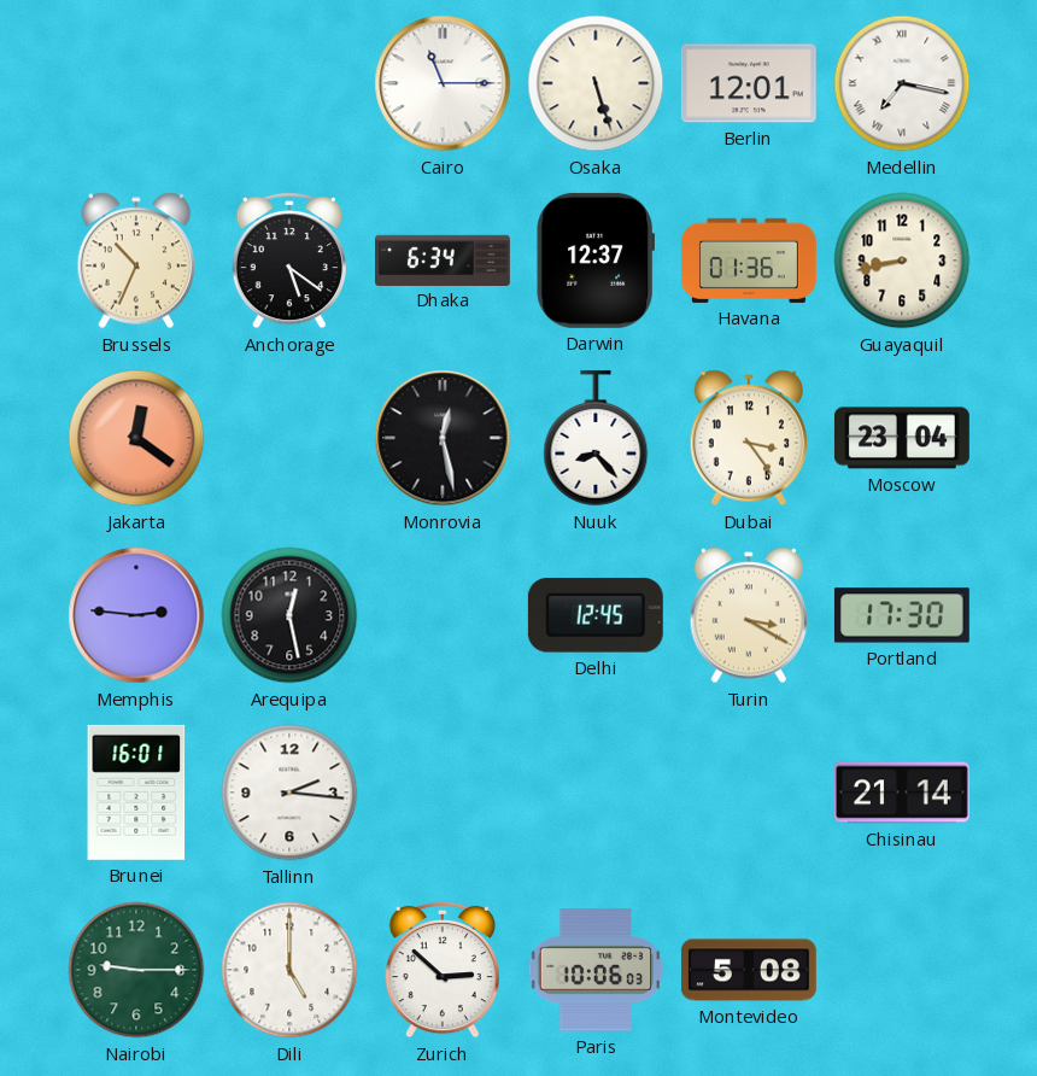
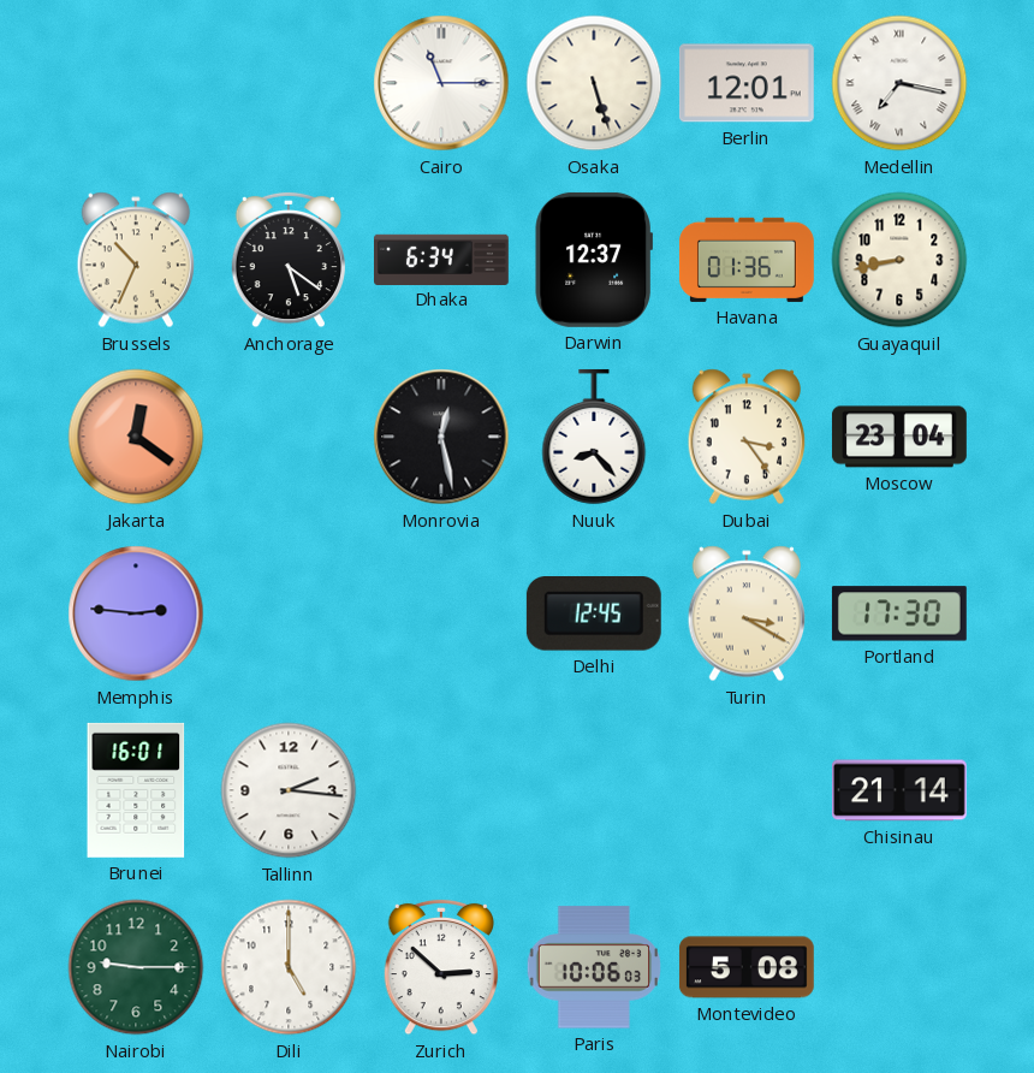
Arequipa: 12:28 -> none
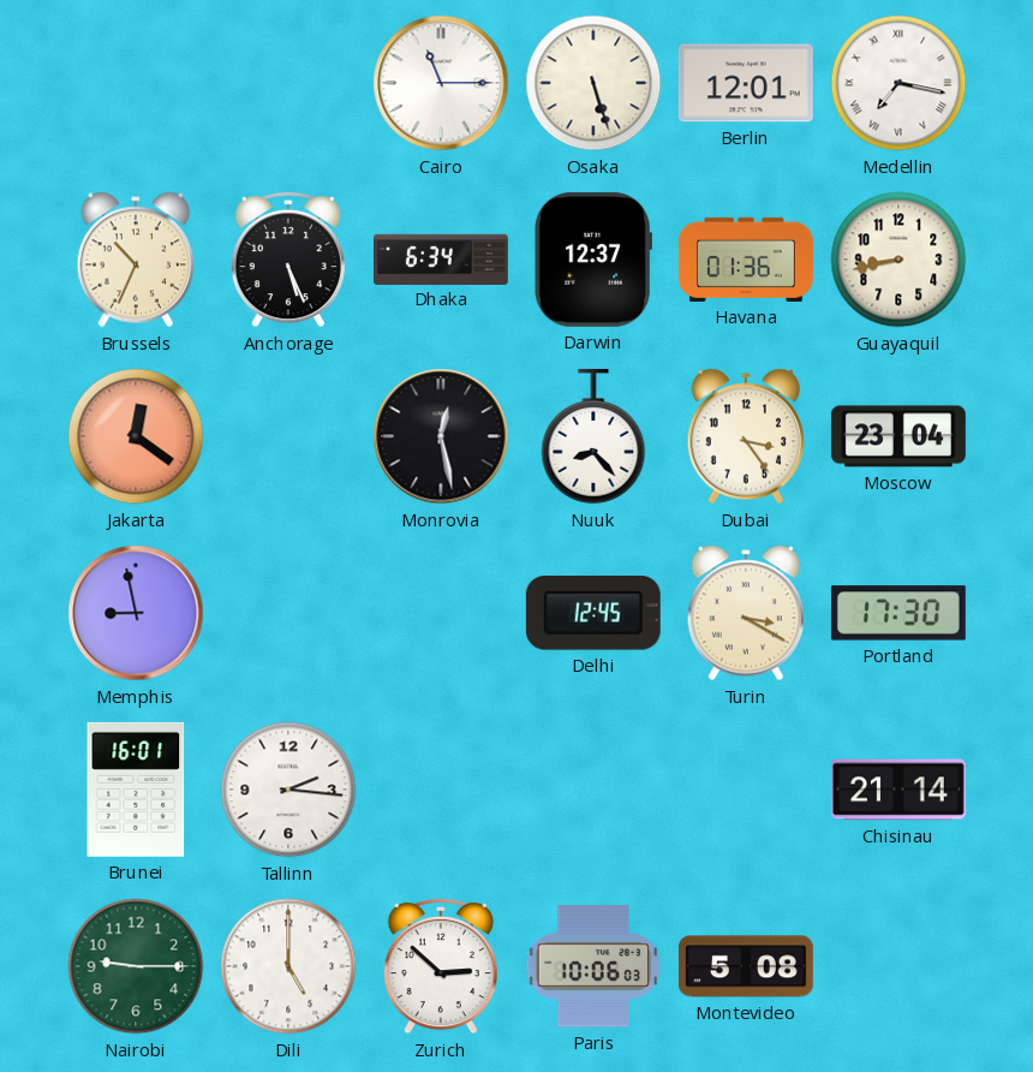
Anchorage: 5:21 -> 5:26
Memphis: 2:46 -> 8:58
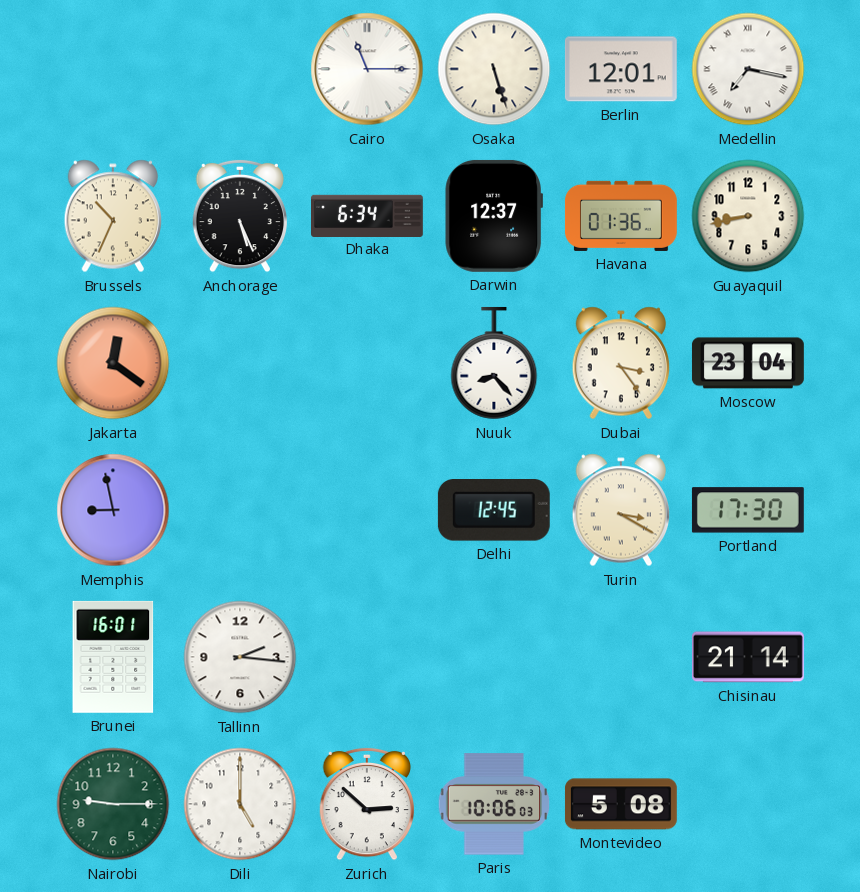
Monrovia: 12:28 -> none
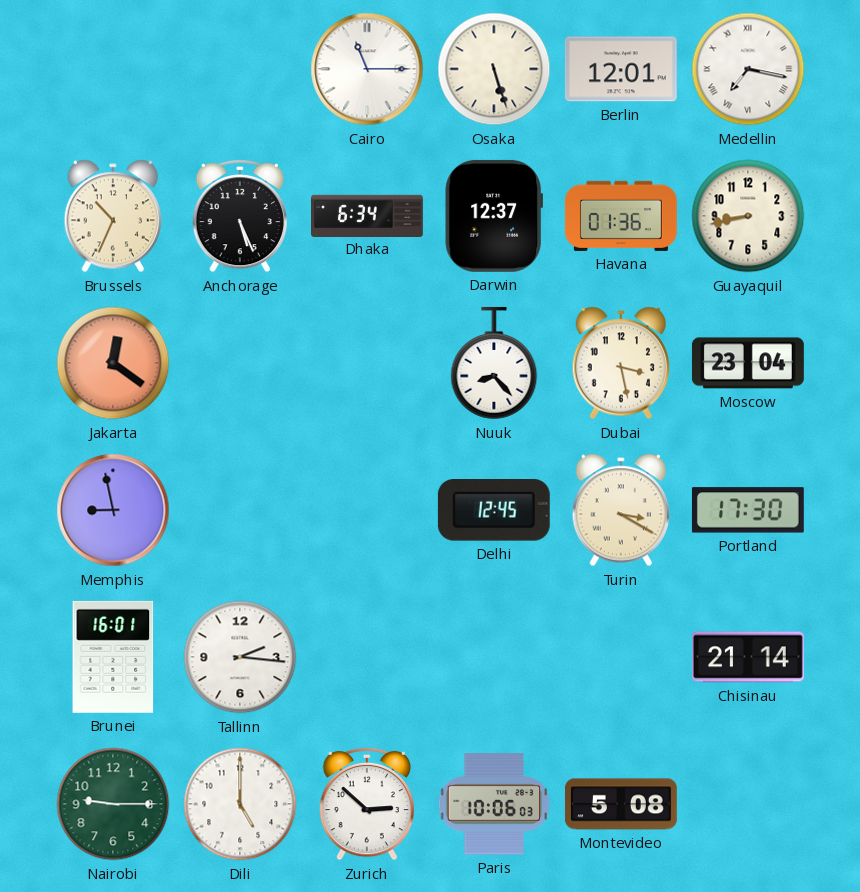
Dubai: 3:24 -> 3:28
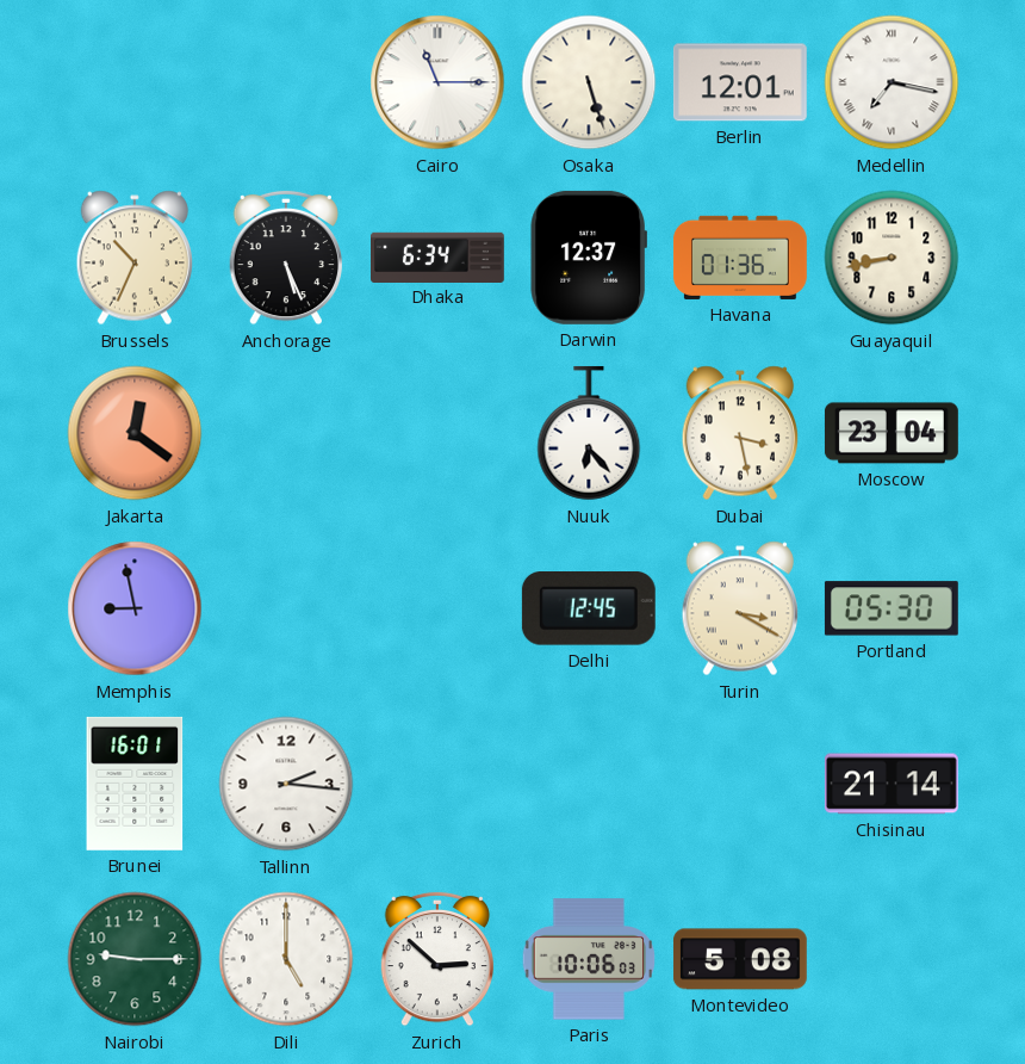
Nuuk: 8:23 -> 6:23
Portland: 17:30 -> 05:30
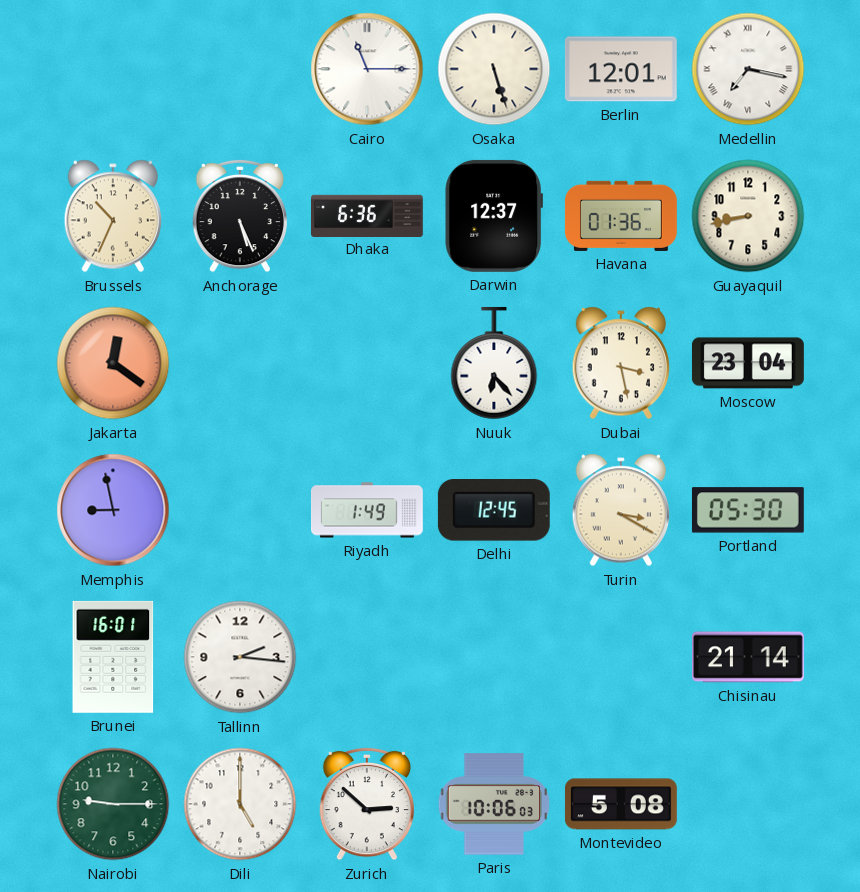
Dhaka: 6:34 -> 6:36
Riyadh: none -> 1:49
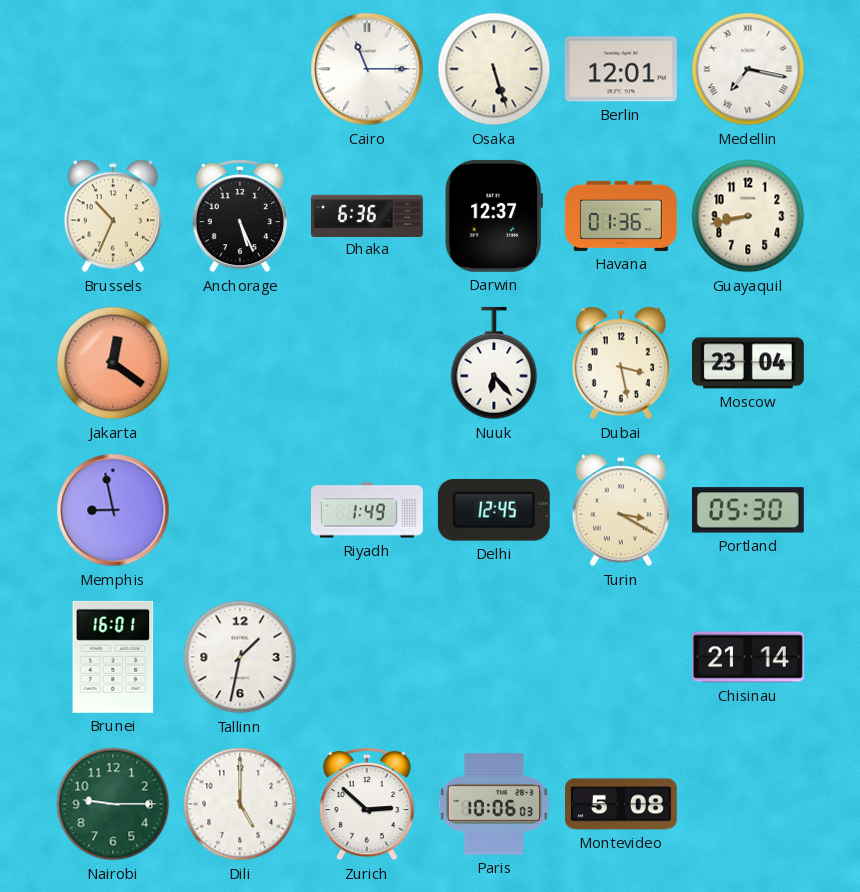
Tallinn: 2:16 -> 1:32
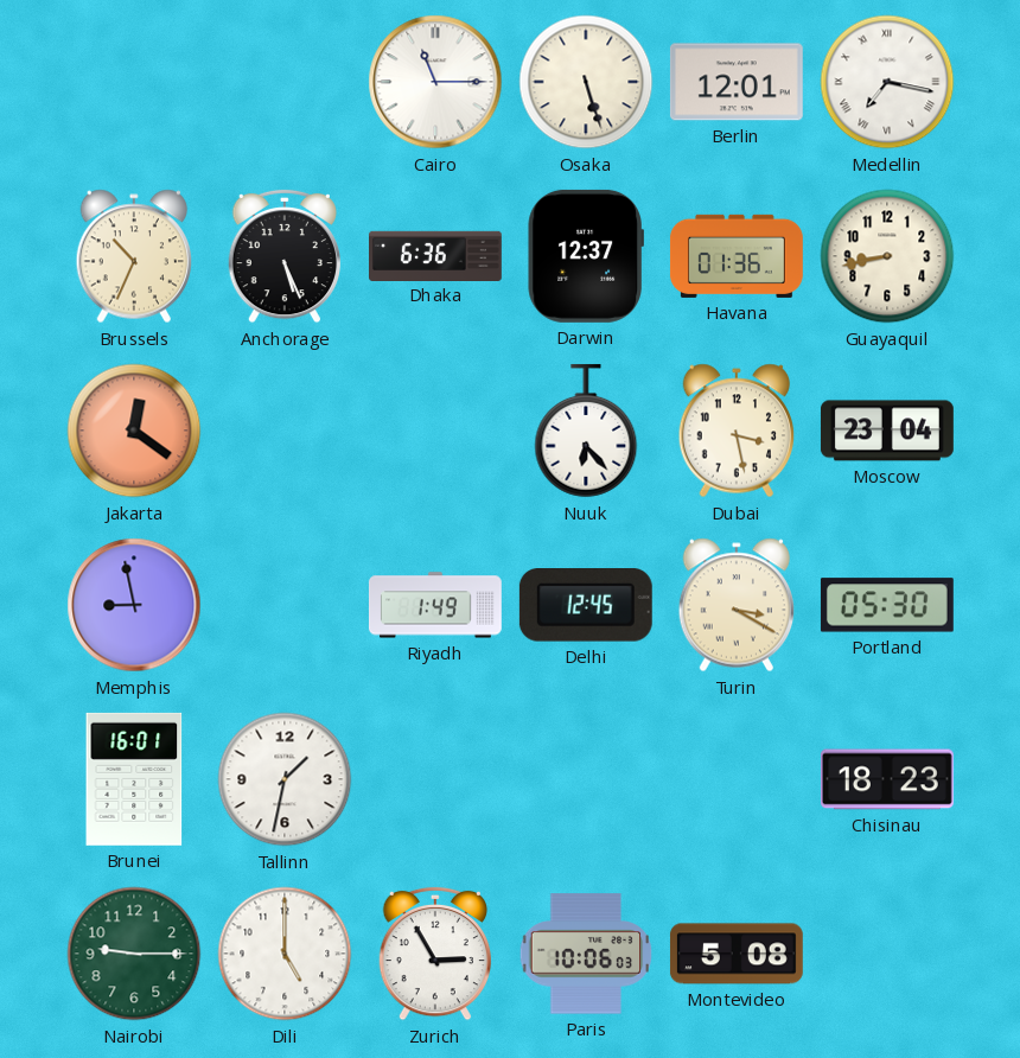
Chisinau: 21:14 -> 18:23
Zurich: 2:52 -> 2:55
